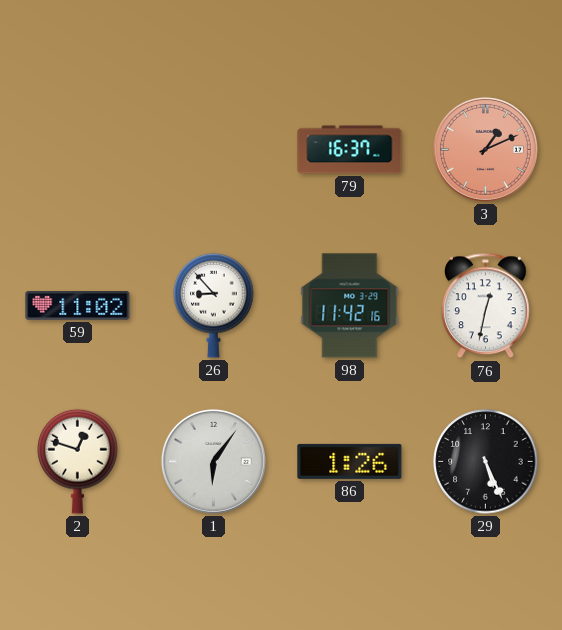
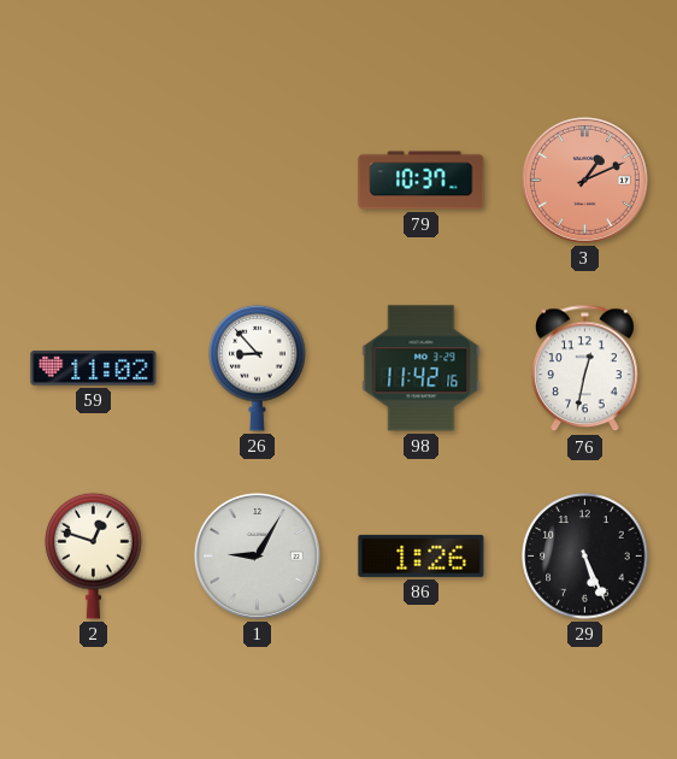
79: 16:37 -> 10:37
1: 6:06 -> 9:05
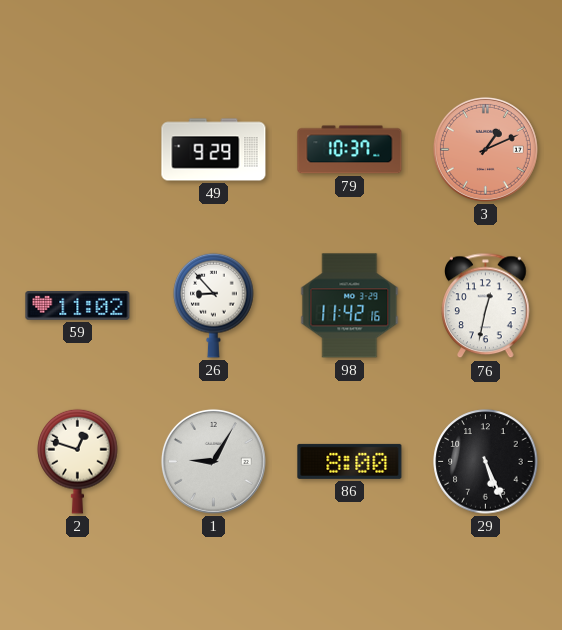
49: none -> 9:29
86: 1:26 -> 8:00
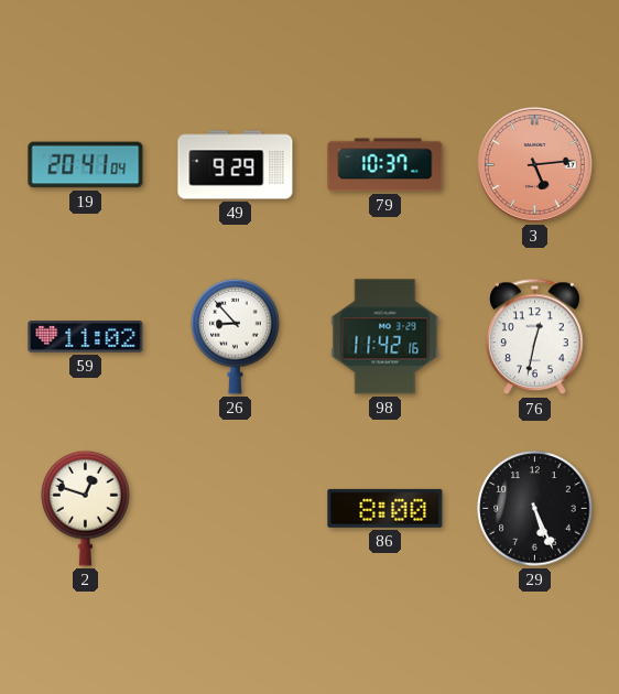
19: none -> 20:41
3: 1:11 -> 5:14
1: 9:05 -> none
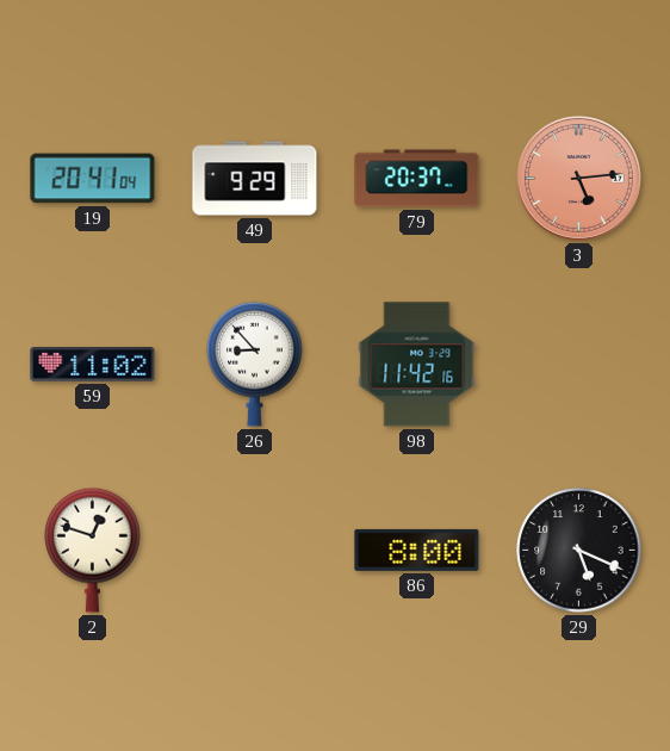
79: 10:37 -> 20:37
76: 12:32 -> none
29: 5:26 -> 5:19
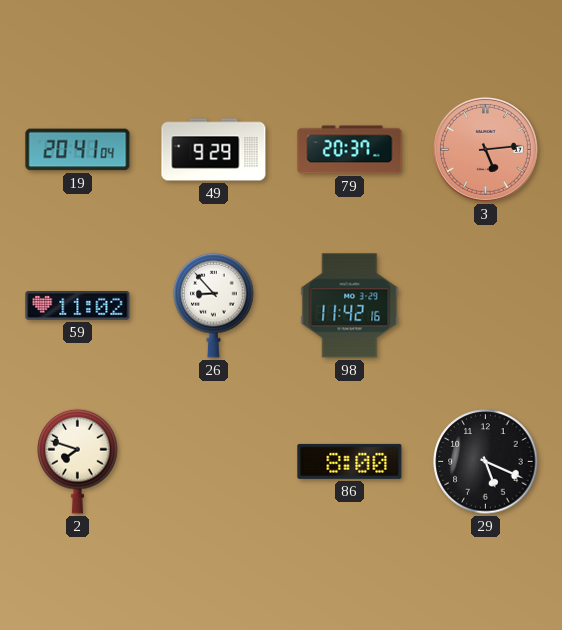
2: 12:48 -> 7:48
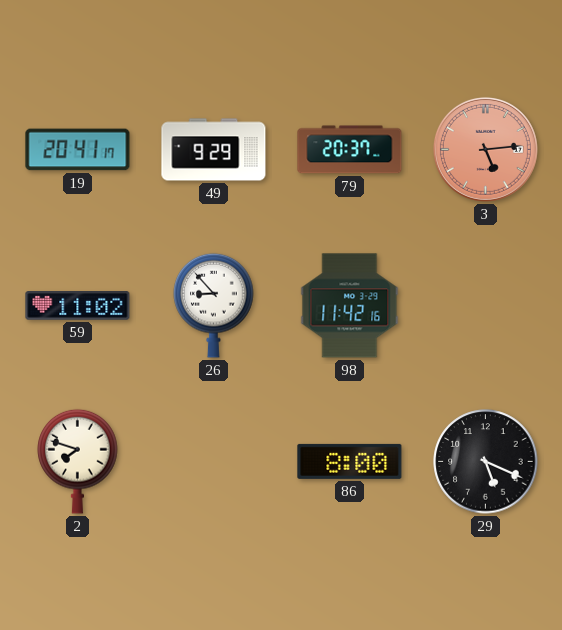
19: 20:41:04 -> 20:41:17
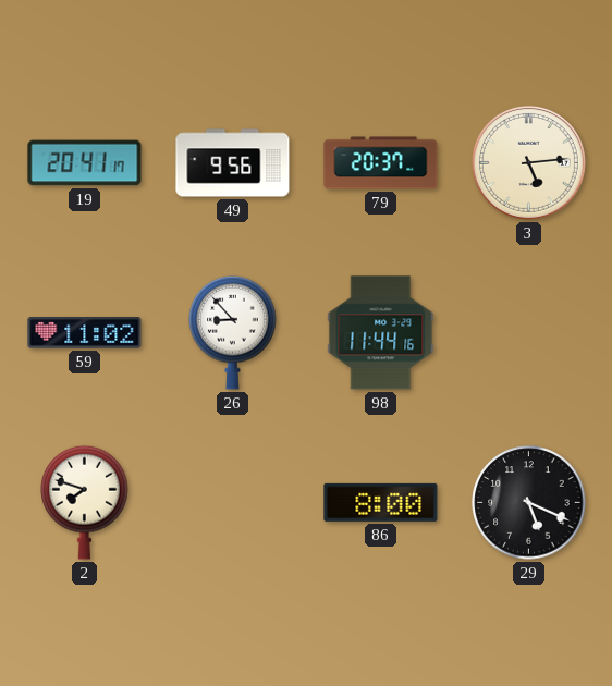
49: 9:29 -> 9:56
3 dial: salmon -> cream
98: 11:42 -> 11:44
